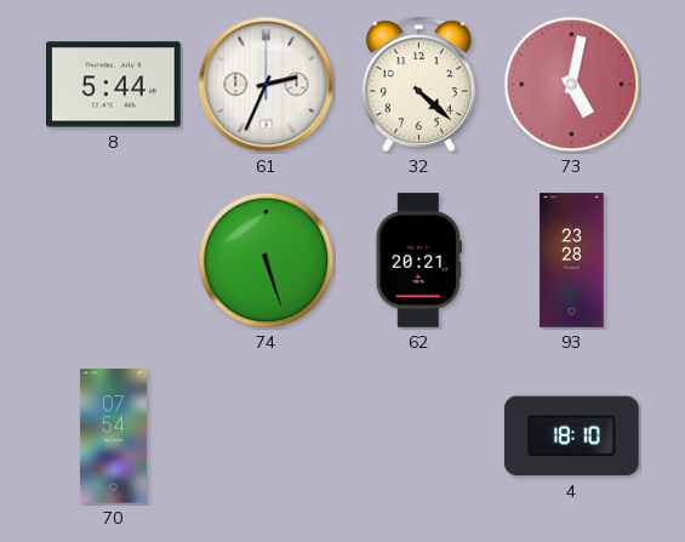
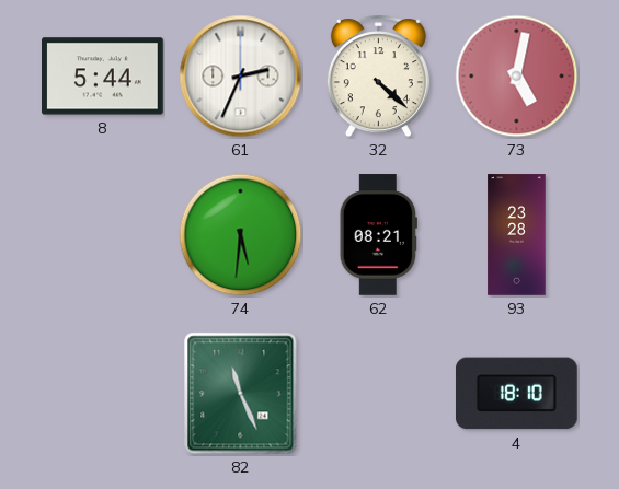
74: 5:27 -> 5:31
62: 20:21 -> 08:21
70: 07:54 -> none
82: none -> 11:26
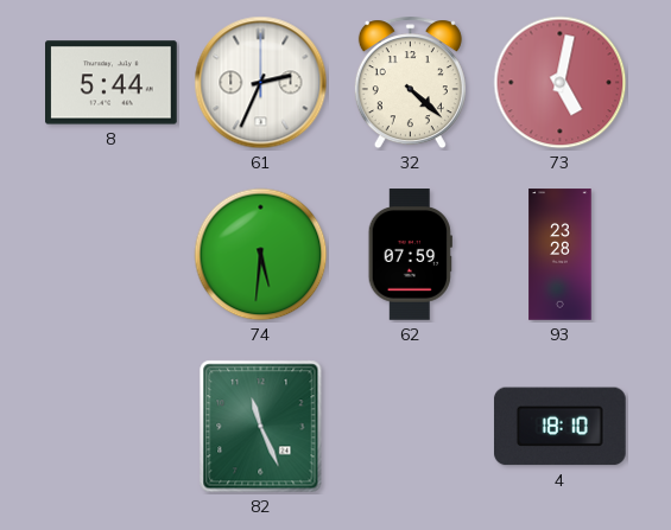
62: 08:21 -> 07:59
